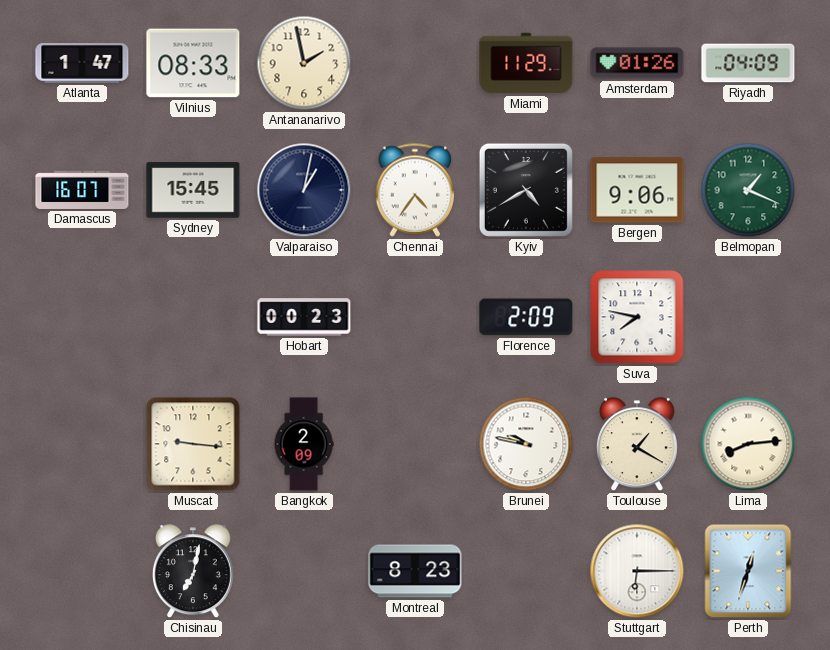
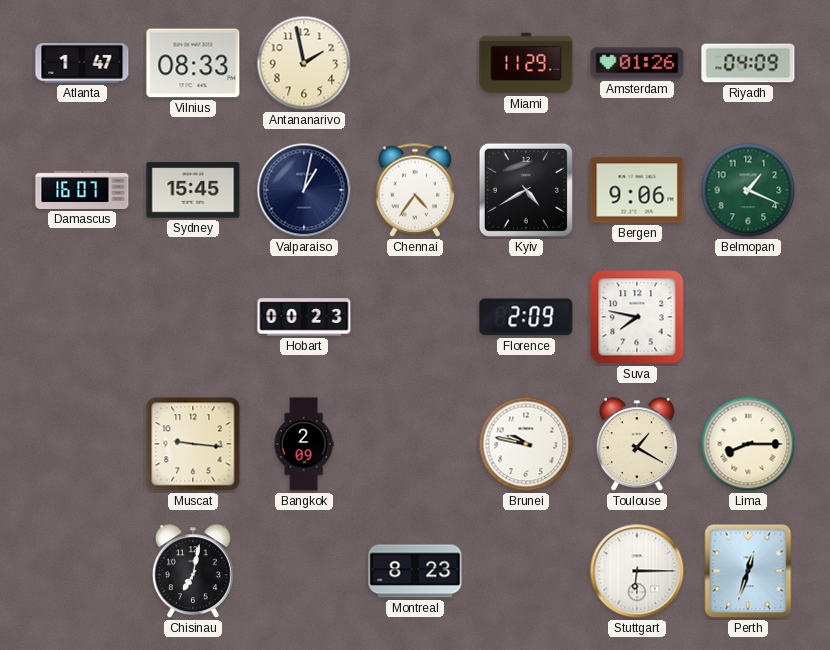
Lima: 8:14 -> 8:15
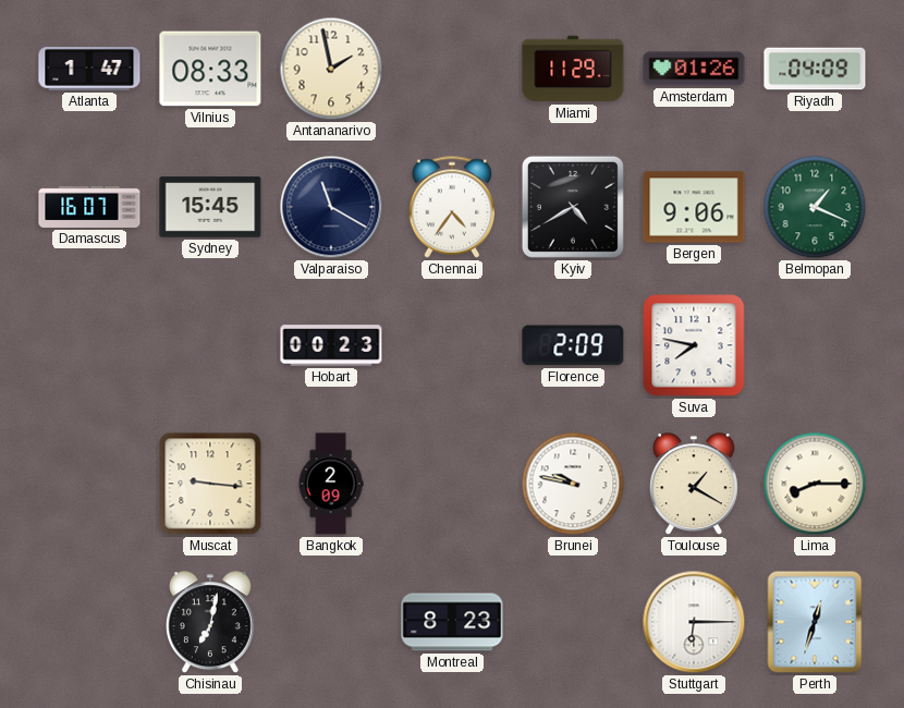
Valparaiso: 1:02 -> 11:20
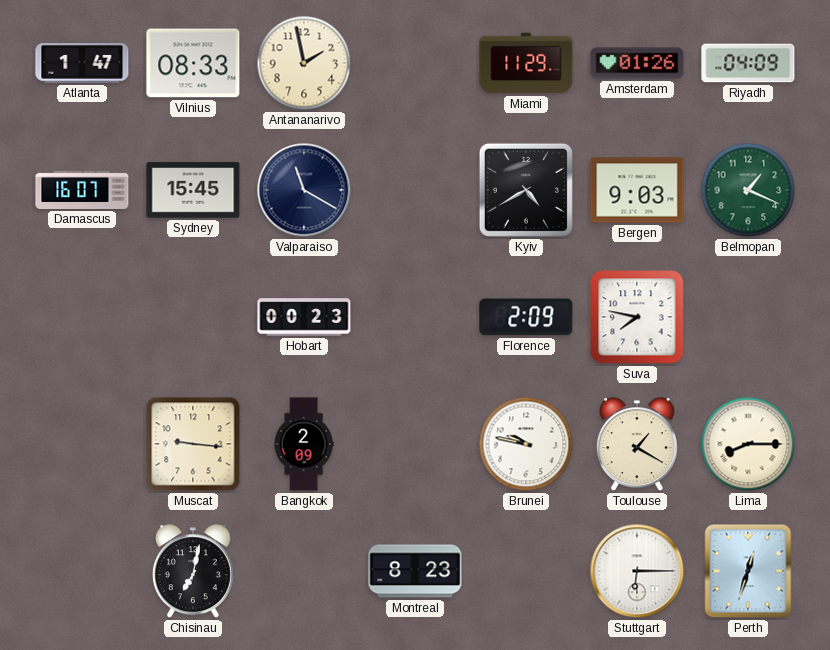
Chennai: 4:36 -> none
Bergen: 9:06 -> 9:03
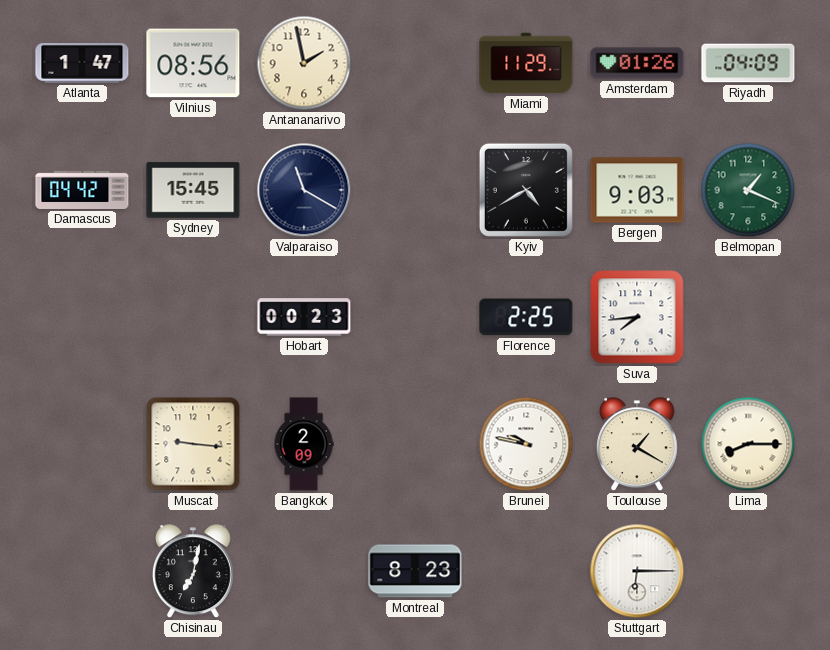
Vilnius: 08:33 -> 08:56
Damascus: 16:07 -> 04:42
Florence: 2:09 -> 2:25
Suva: 7:47 -> 7:44
Perth: 12:33 -> none
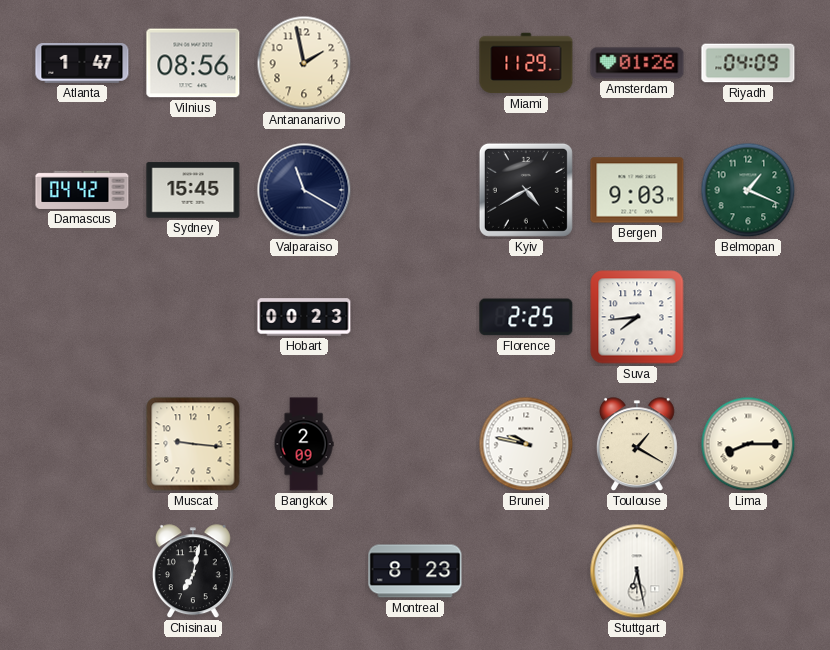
Stuttgart: 6:15 -> 6:28
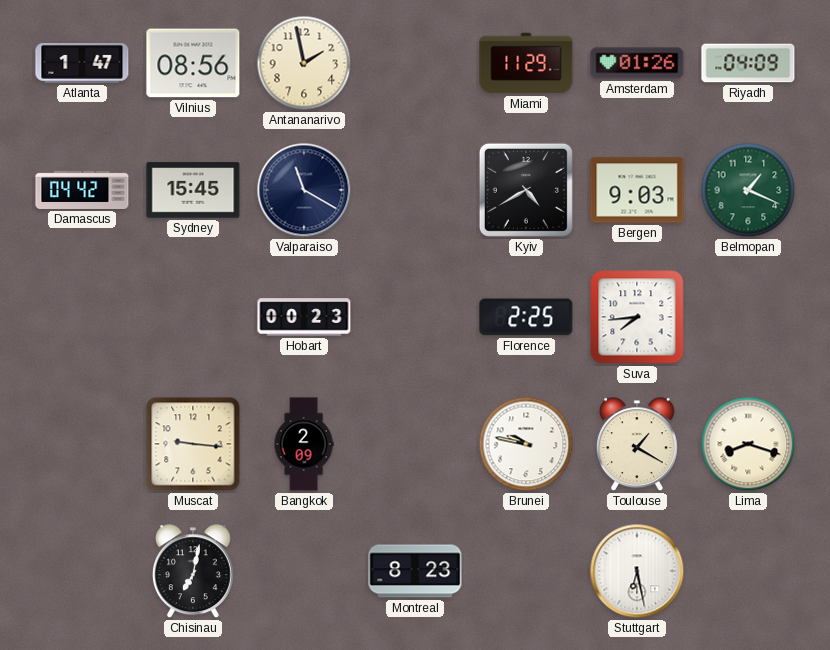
Lima: 8:15 -> 8:18
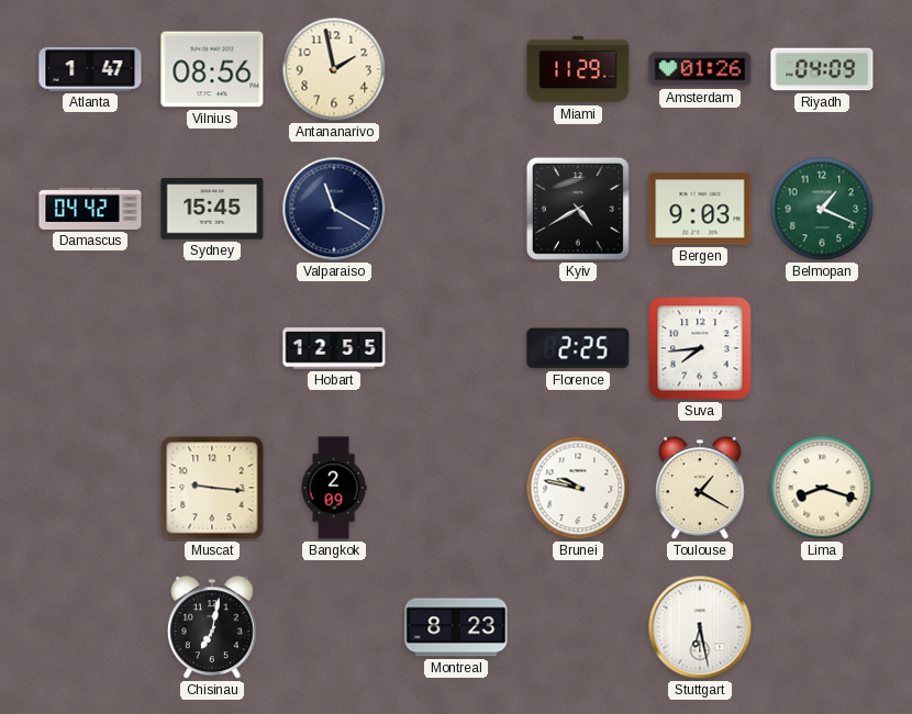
Hobart: 00:23 -> 12:55
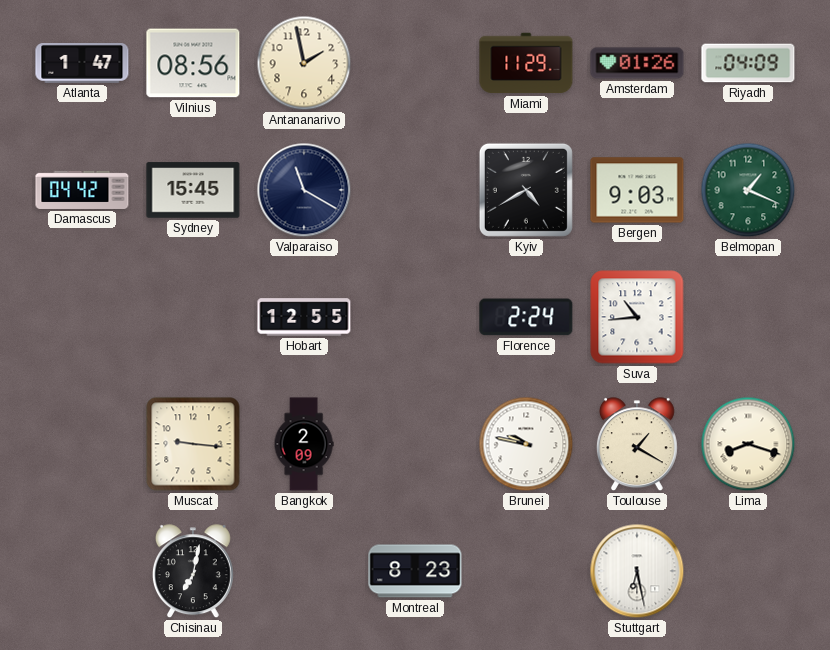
Florence: 2:25 -> 2:24
Suva: 7:44 -> 10:44
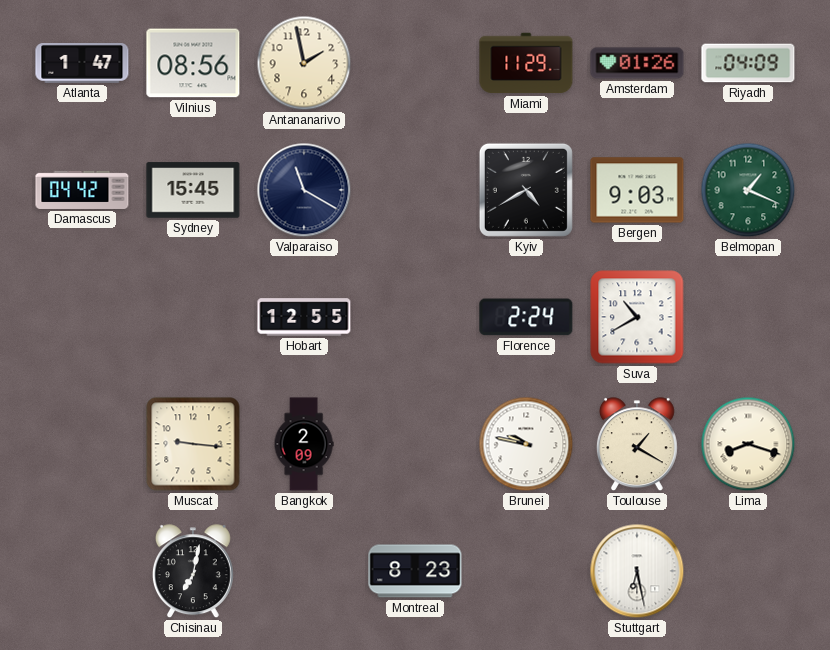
Suva: 10:44 -> 10:40
